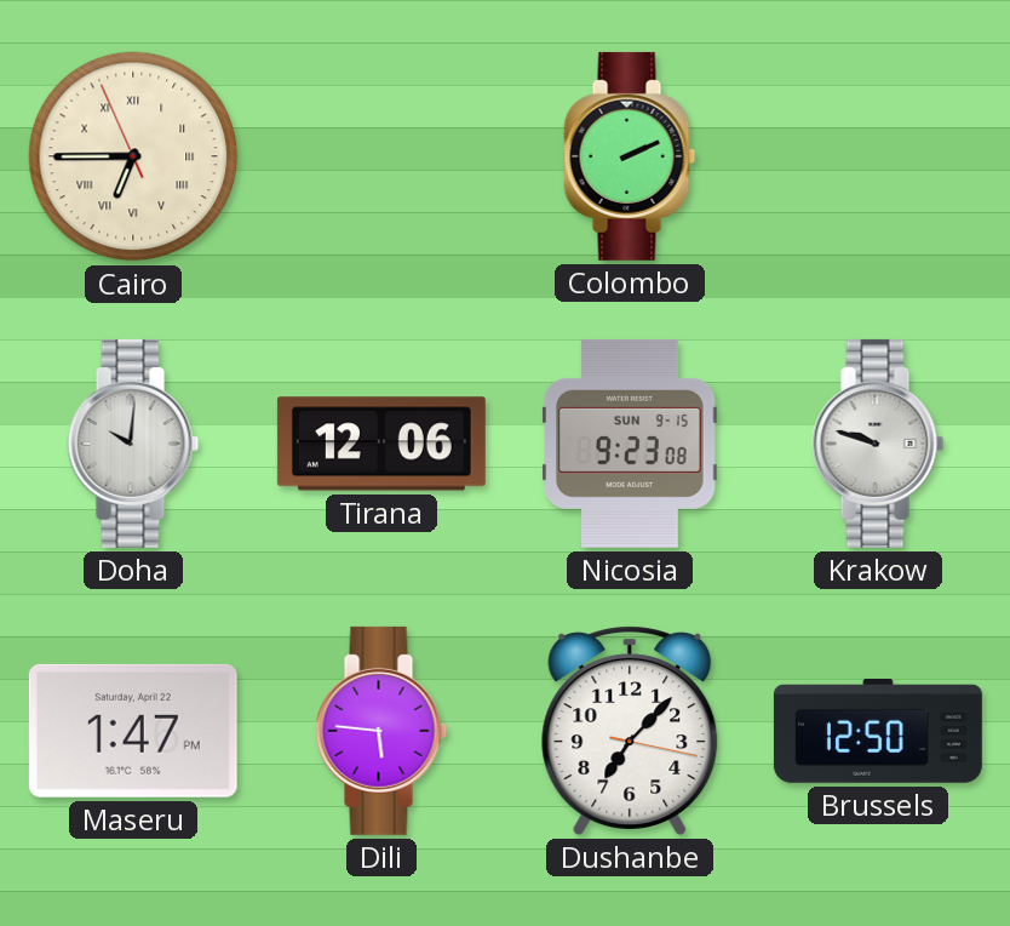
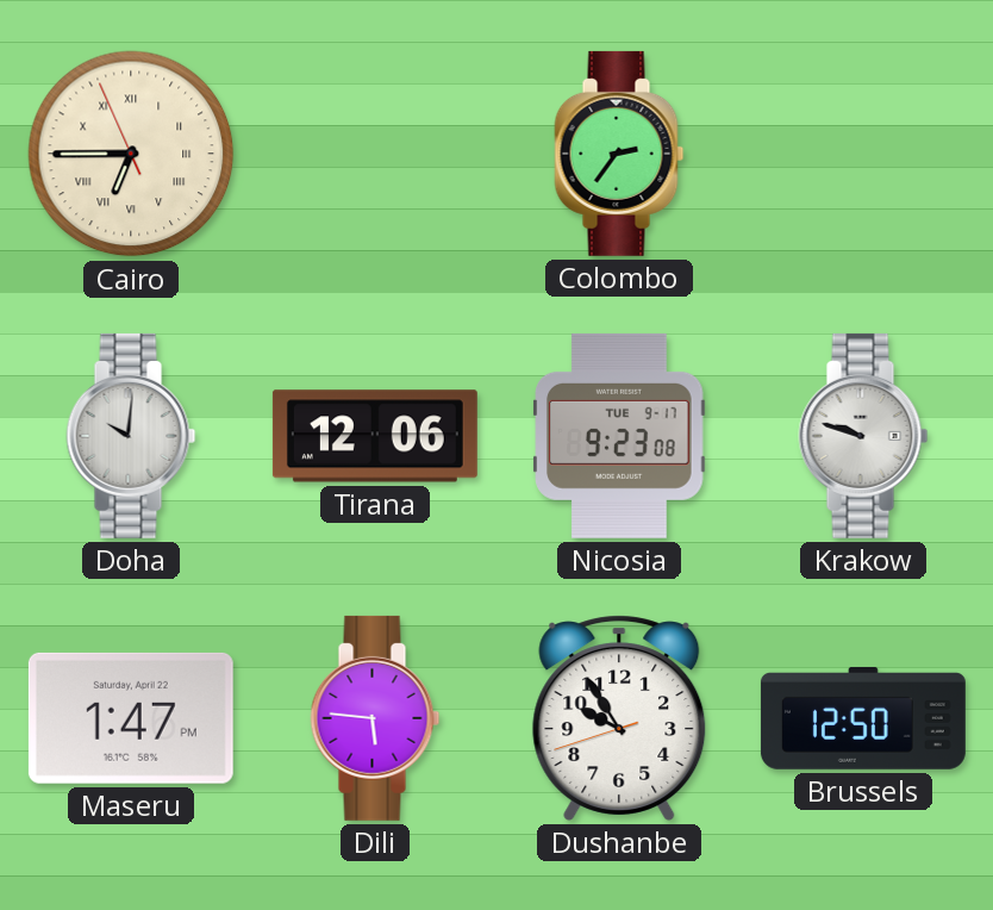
Colombo: 2:11 -> 2:36
Nicosia date: SUN 9-15 -> TUE 9-17
Dushanbe: 7:07 -> 9:54
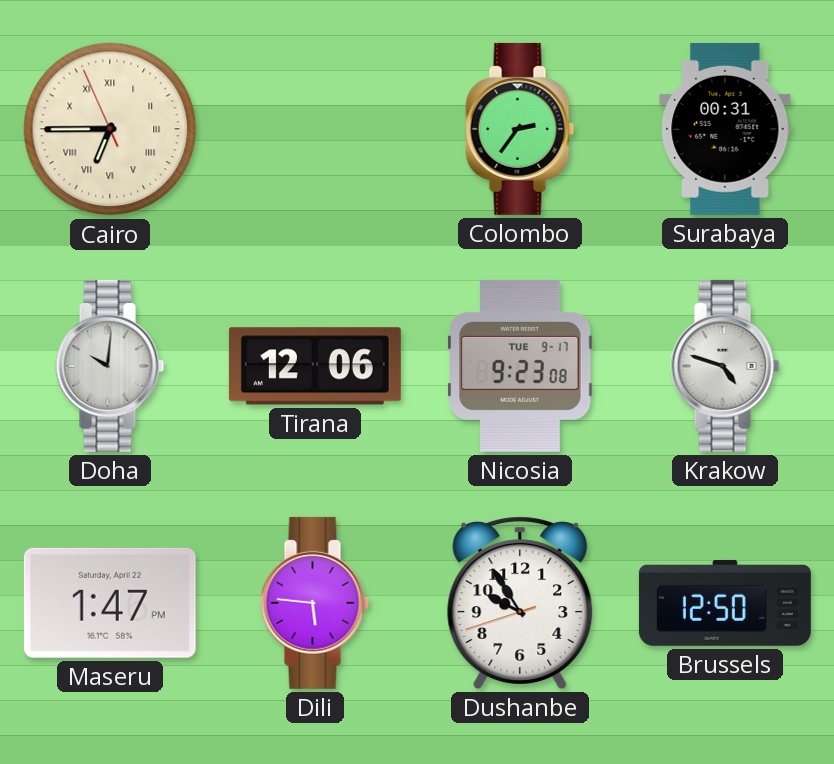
Surabaya: none -> 00:31
Krakow: 9:48 -> 4:48
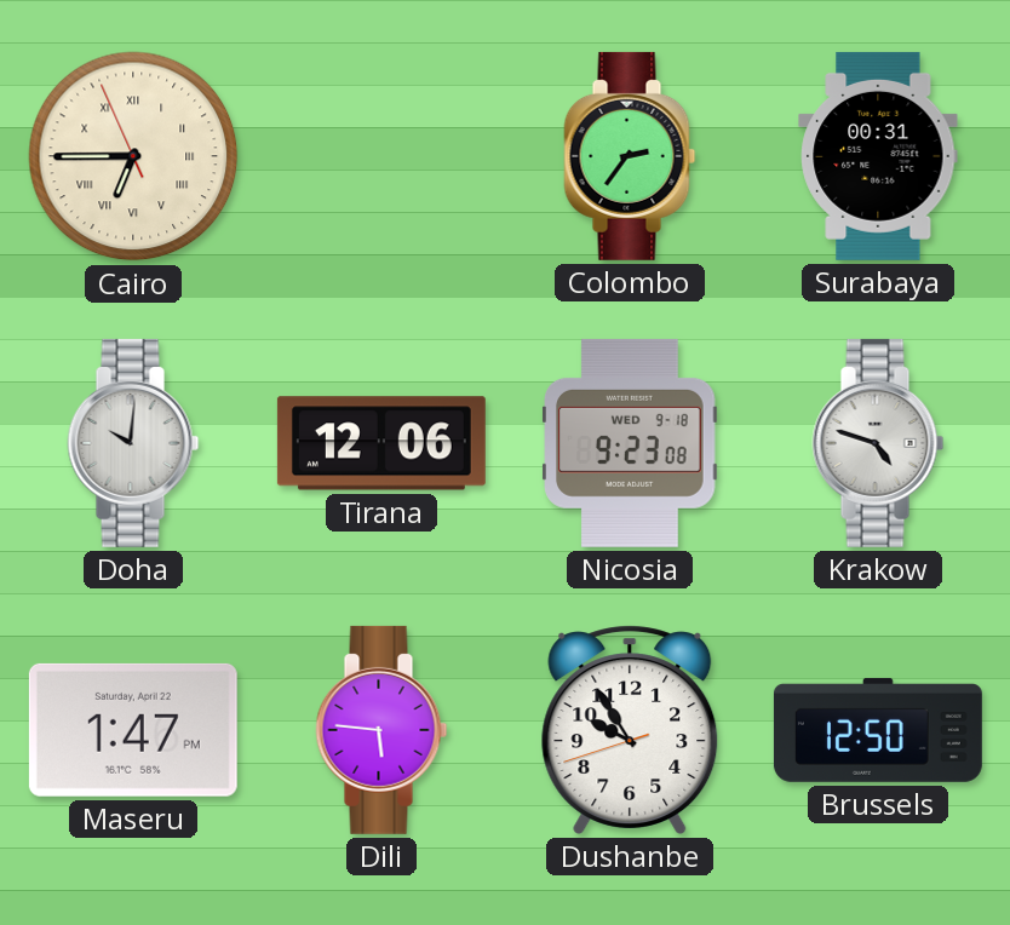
Nicosia date: TUE 9-17 -> WED 9-18
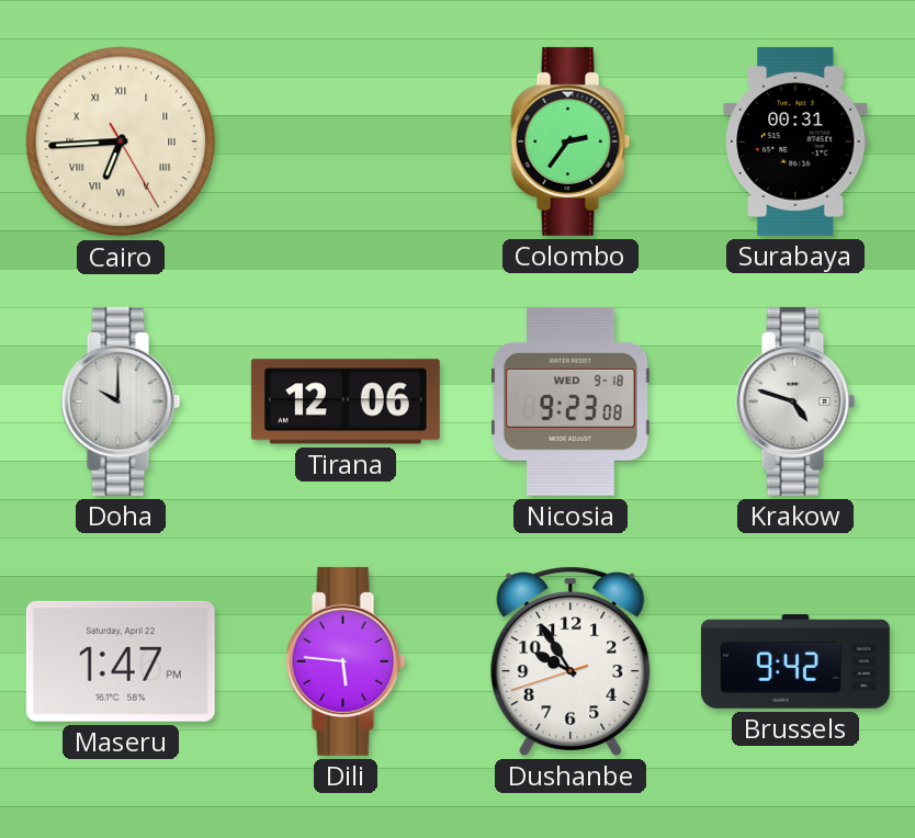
Cairo: 6:44:56 -> 6:44:25
Doha: 10:01 -> 10:00
Brussels: 12:50 -> 9:42
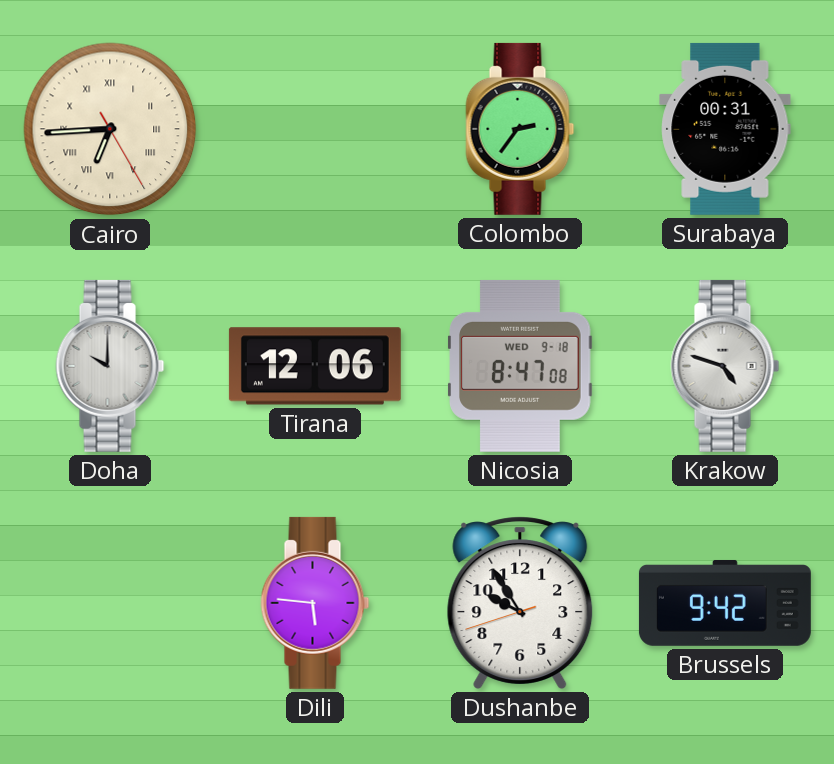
Nicosia: 9:23 -> 8:47
Maseru: 1:47 -> none
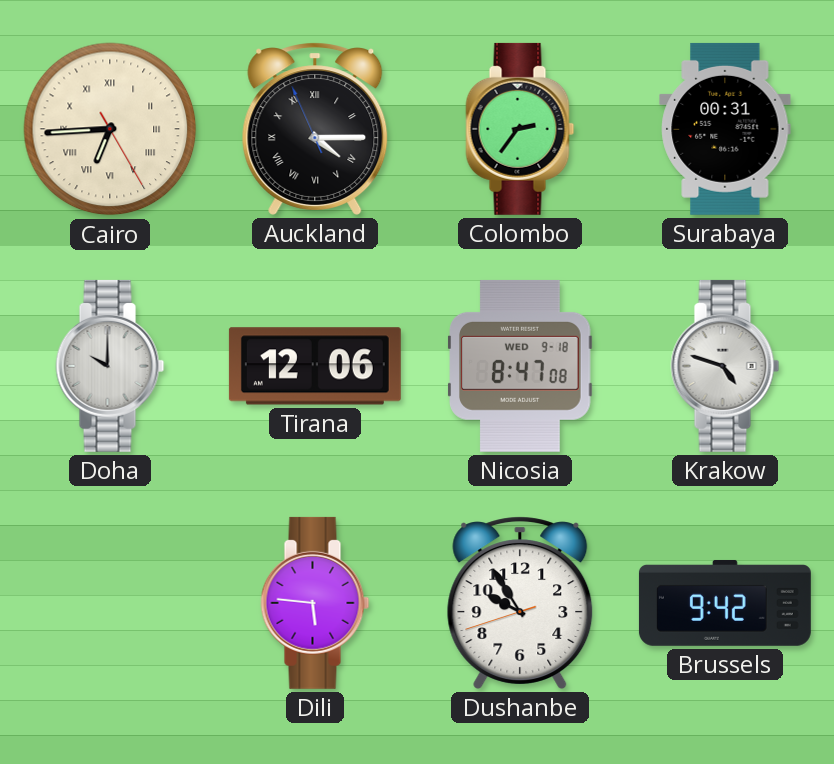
Auckland: none -> 4:14
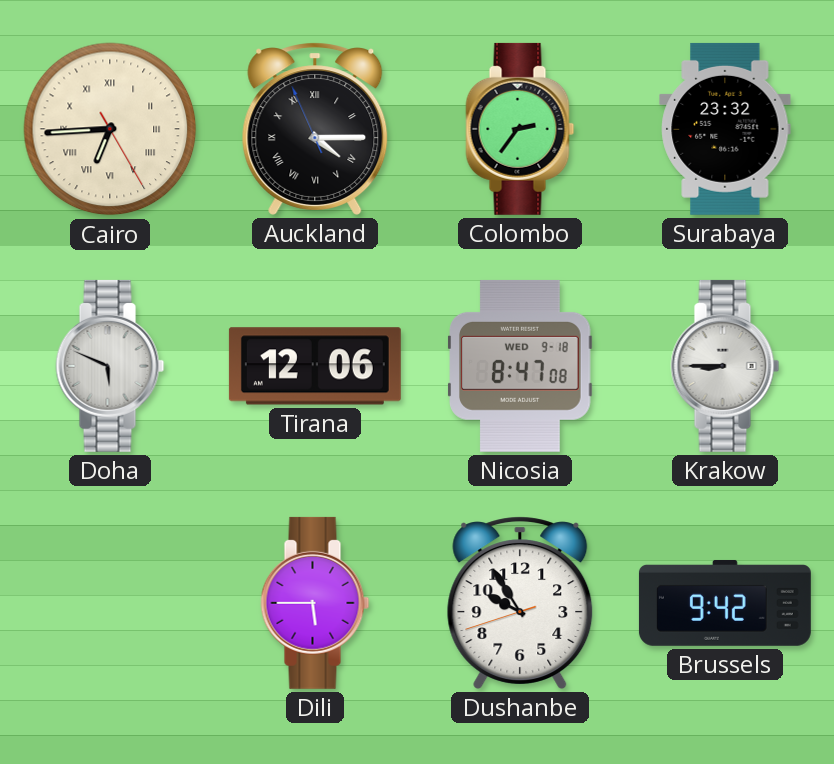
Surabaya: 00:31 -> 23:32
Doha: 10:00 -> 5:49
Krakow: 4:48 -> 8:45
Dili: 5:46 -> 5:45
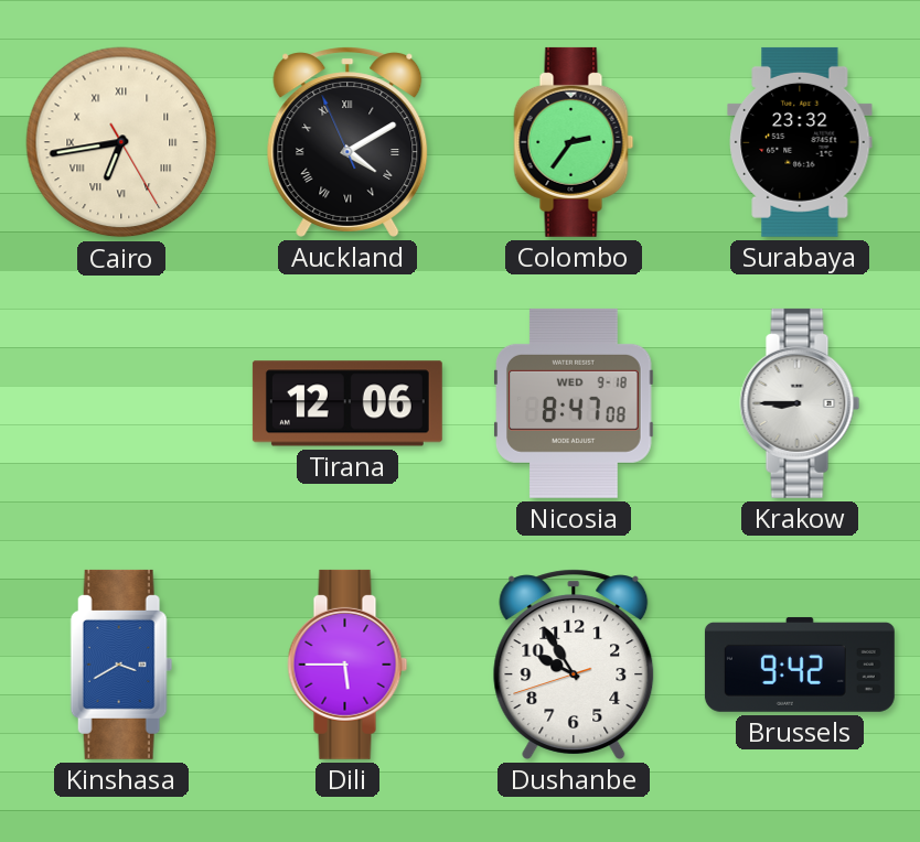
Cairo: 6:44 -> 6:43
Auckland: 4:14 -> 4:09
Doha: 5:49 -> none
Kinshasa: none -> 3:40
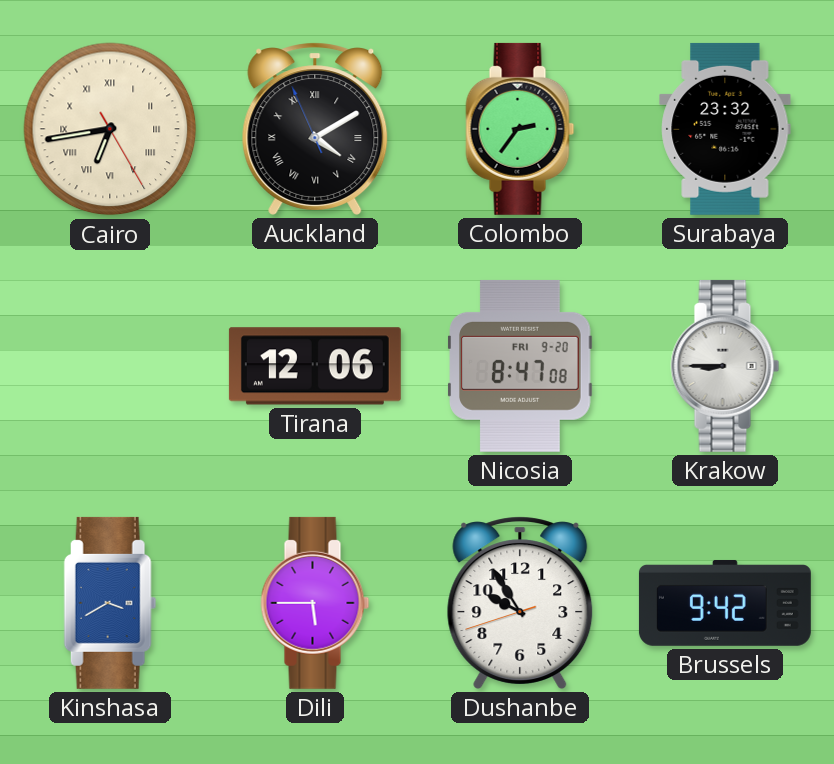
Nicosia date: WED 9-18 -> FRI 9-20
